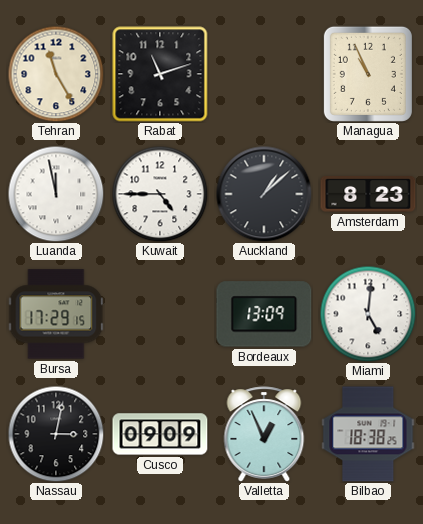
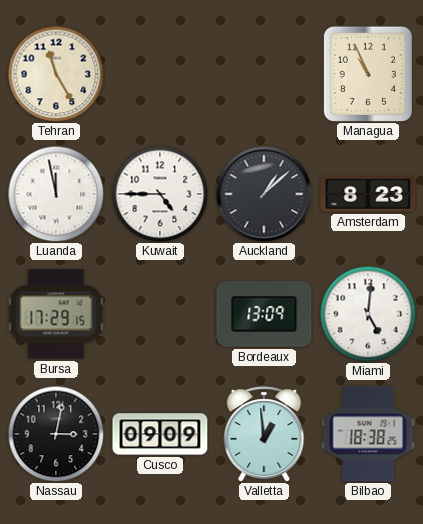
Rabat: 11:12 -> none
Valletta: 12:56 -> 12:59
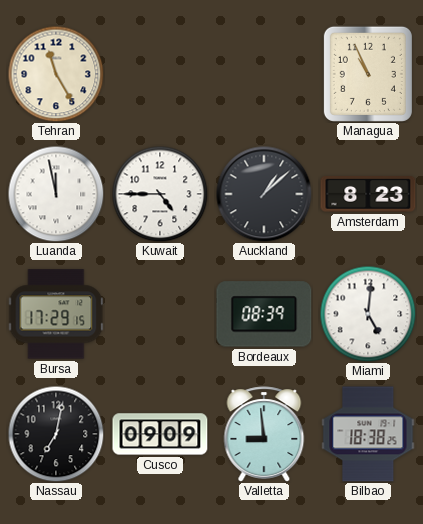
Bordeaux: 13:09 -> 08:39
Nassau: 3:02 -> 7:02
Valletta: 12:59 -> 8:59
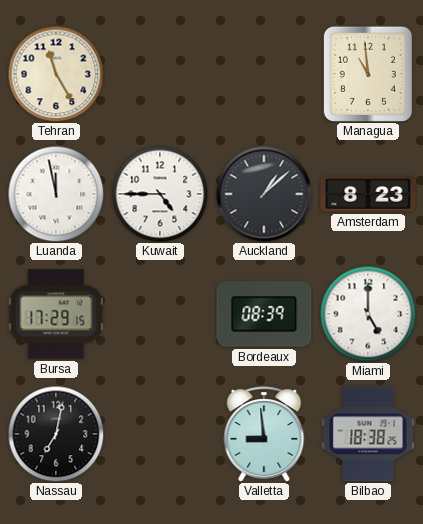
Managua: 10:56 -> 10:59
Miami: 5:01 -> 5:00
Cusco: 09:09 -> none
